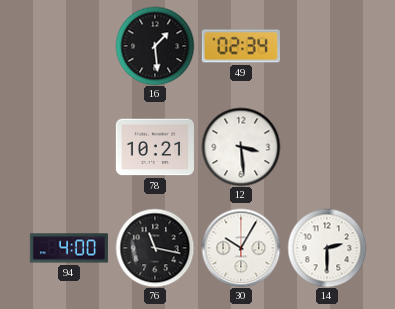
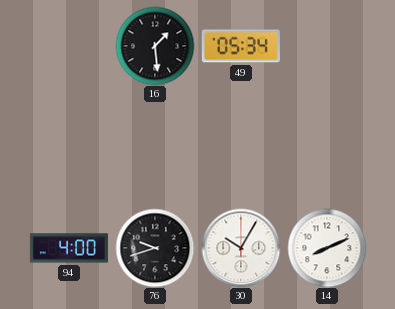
49: 02:34 -> 05:34
78: 10:21 -> none
12: 3:29 -> none
76: 11:17 -> 9:42
14: 2:30 -> 8:11
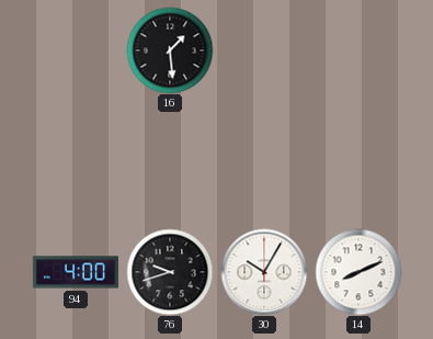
49: 05:34 -> none
